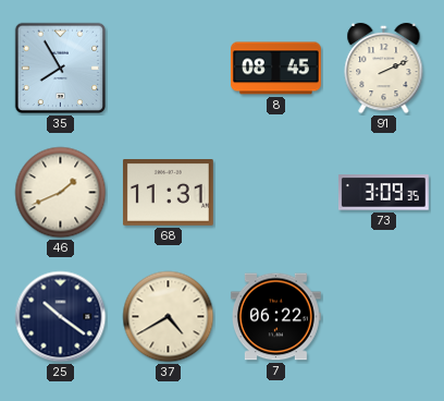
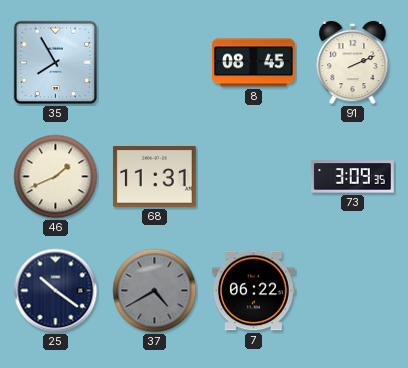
37 dial: cream -> grey
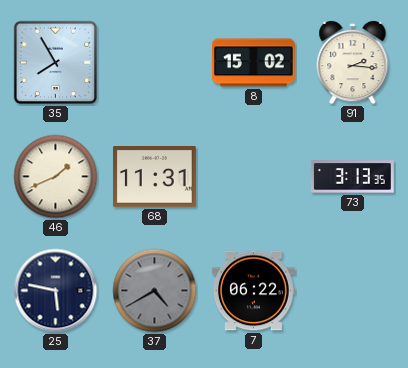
8: 08:45 -> 15:02
91: 2:11 -> 2:16
73: 3:09 -> 3:13
25: 10:21 -> 5:47
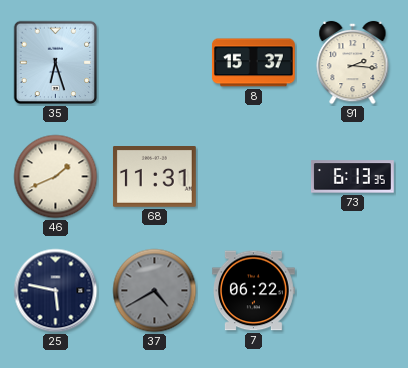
35: 7:55 -> 6:27
8: 15:02 -> 15:37
73: 3:13 -> 6:13
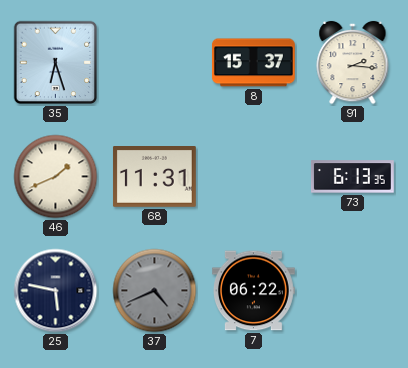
37: 4:40 -> 4:41
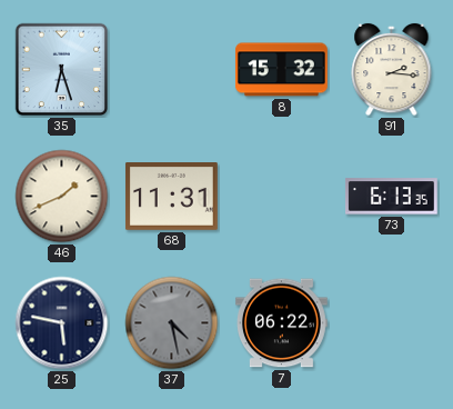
8: 15:37 -> 15:32
37: 4:41 -> 4:28
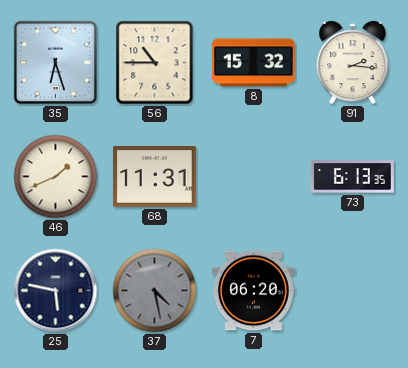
56: none -> 10:45
7: 06:22 -> 06:20
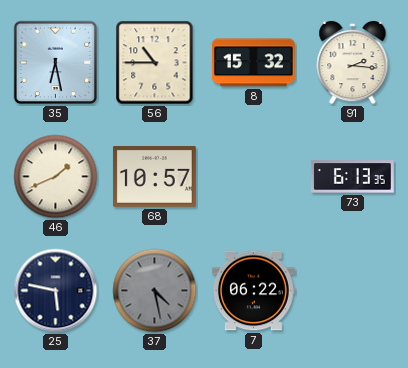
35: 6:27 -> 6:28
68: 11:31 -> 10:57
7: 06:20 -> 06:22
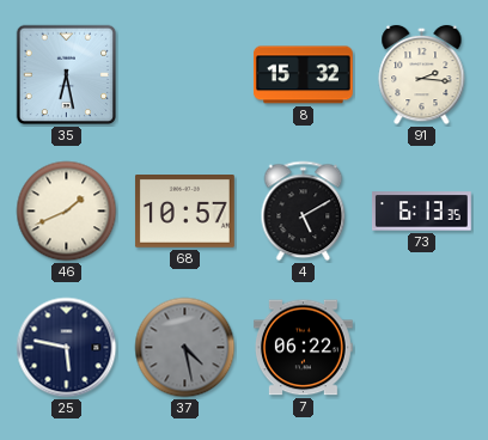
56: 10:45 -> none
4: none -> 5:10
